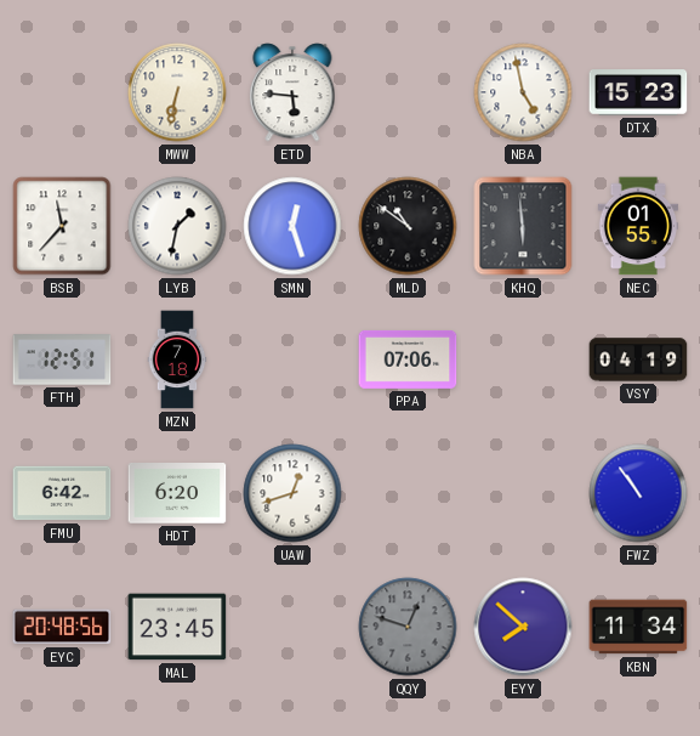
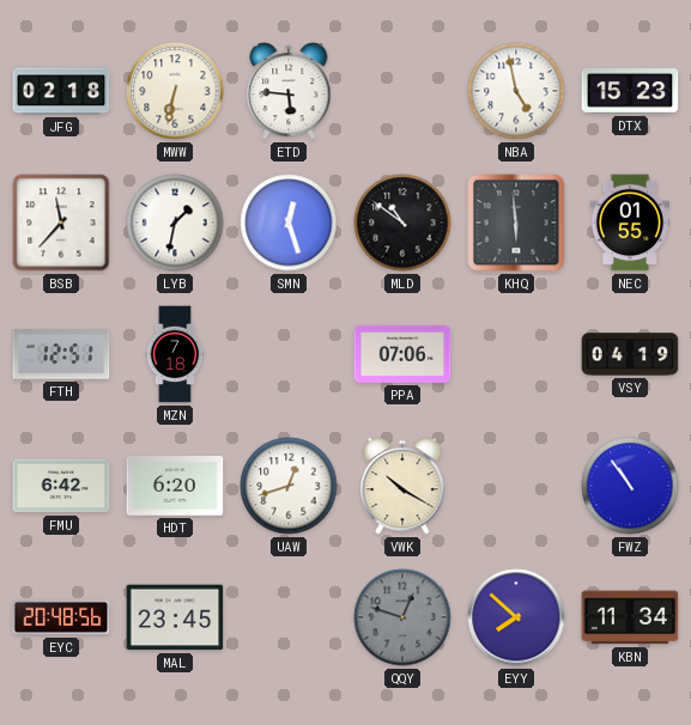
JFG: none -> 02:18
VWK: none -> 10:20
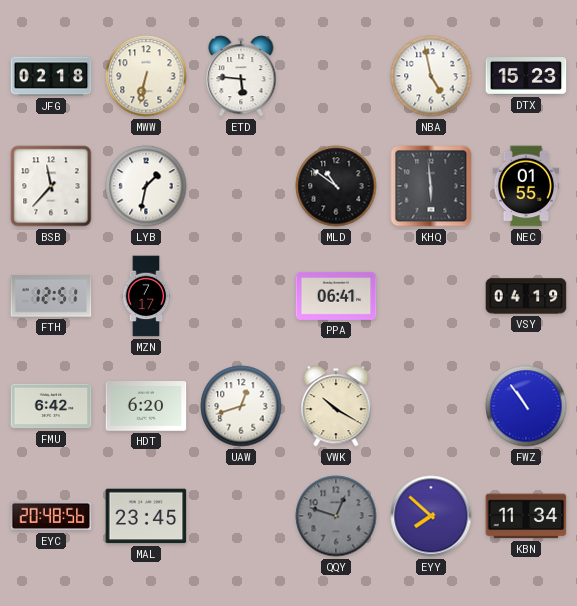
SMN: 12:27 -> none
MZN: 7:18 -> 7:17
PPA: 07:06 -> 06:41
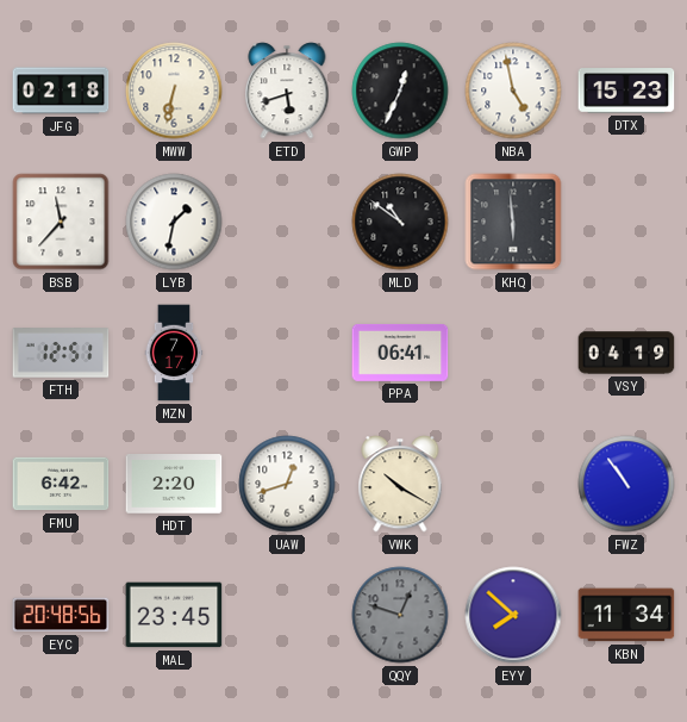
ETD: 5:46 -> 5:42
GWP: none -> 12:34
NEC: 01:55 -> none
HDT: 6:20 -> 2:20
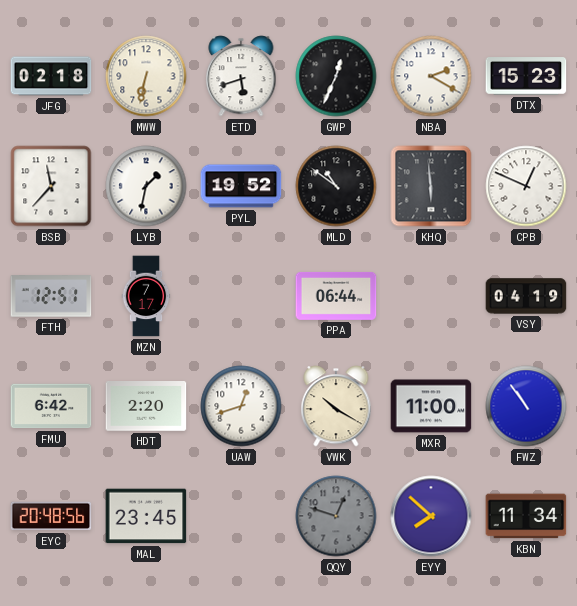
NBA: 4:58 -> 2:20
PYL: none -> 19:52
CPB: none -> 12:49
PPA: 06:41 -> 06:44
MXR: none -> 11:00
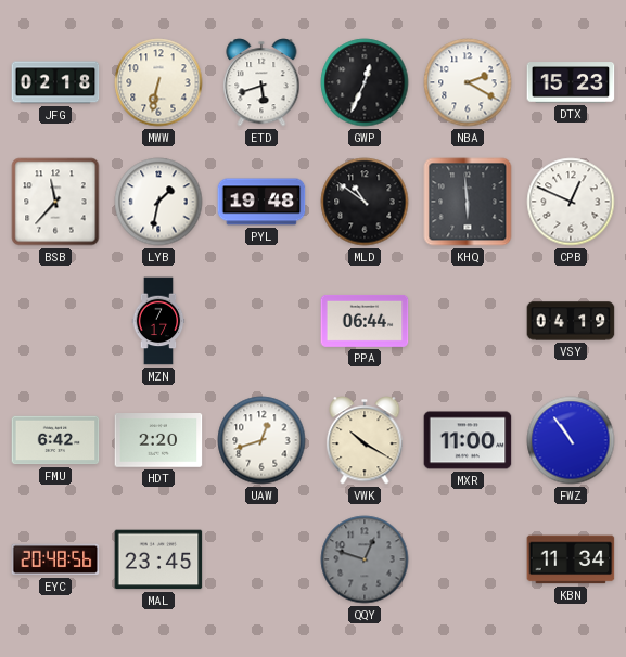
PYL: 19:52 -> 19:48
FTH: 12:51 -> none
EYY: 7:52 -> none
